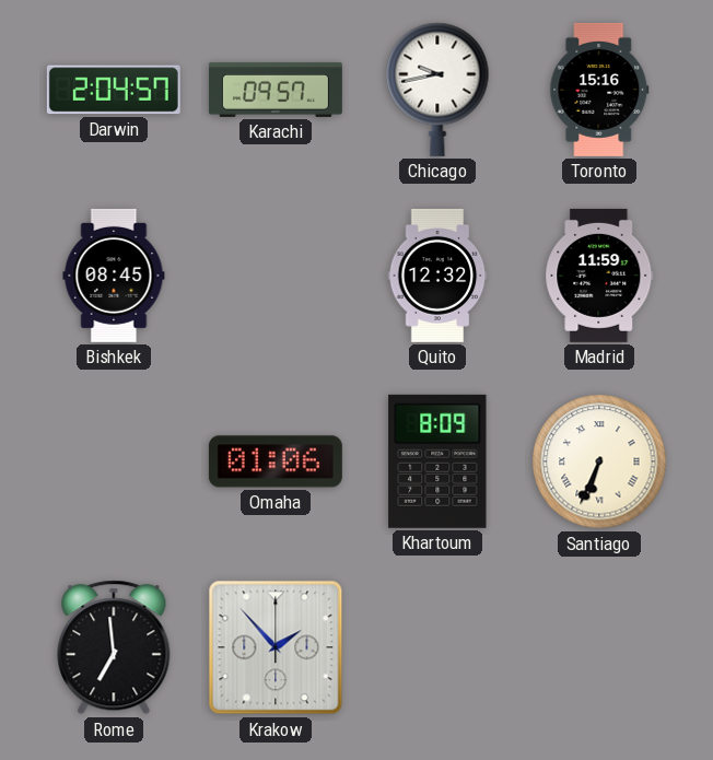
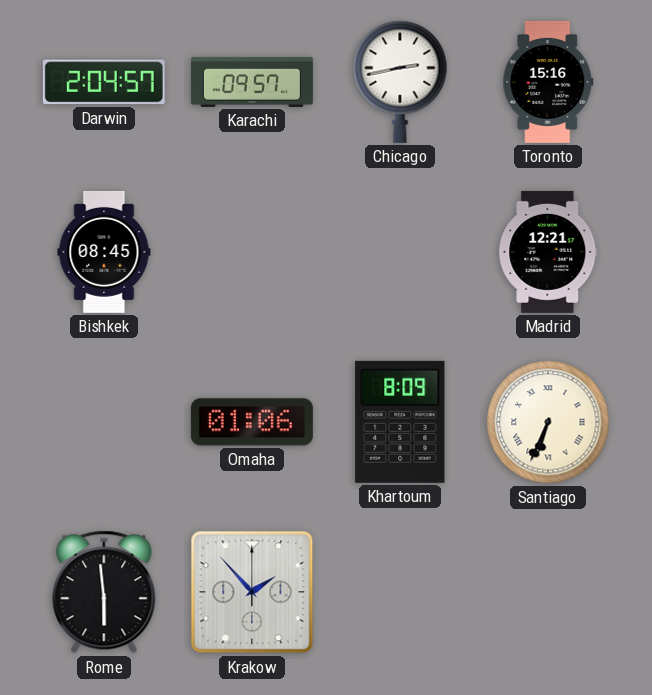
Chicago: 9:43 -> 2:43
Quito: 12:32 -> none
Madrid: 11:59 -> 12:21
Rome: 6:59 -> 5:59
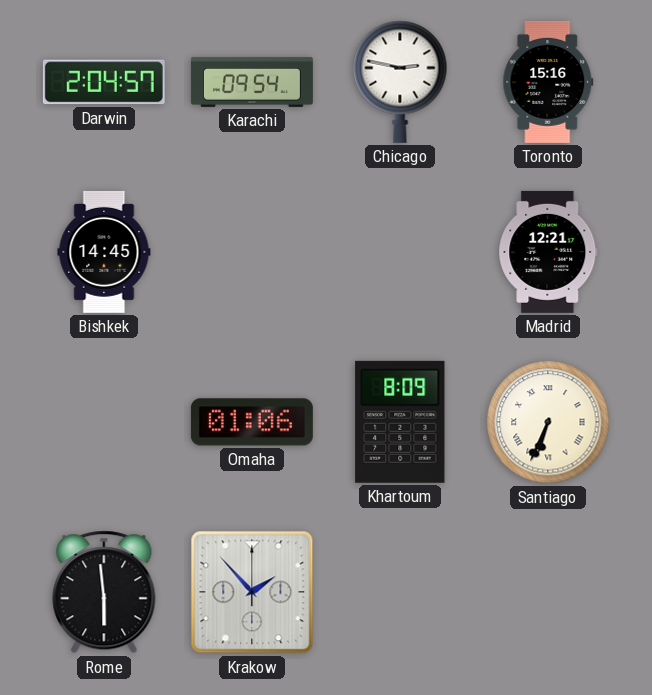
Karachi: 09:57 -> 09:54
Chicago: 2:43 -> 2:47
Bishkek: 08:45 -> 14:45
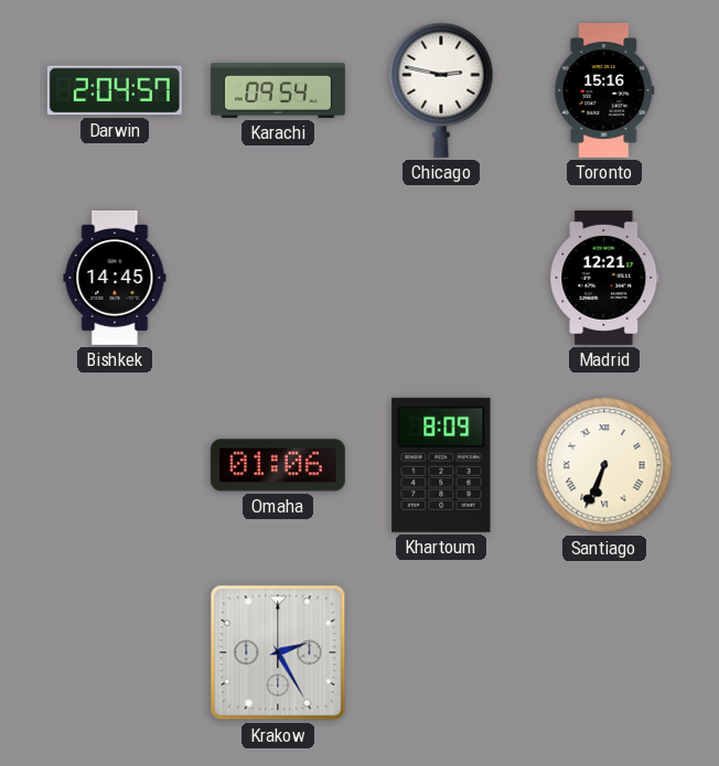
Rome: 5:59 -> none
Krakow: 1:53 -> 2:25
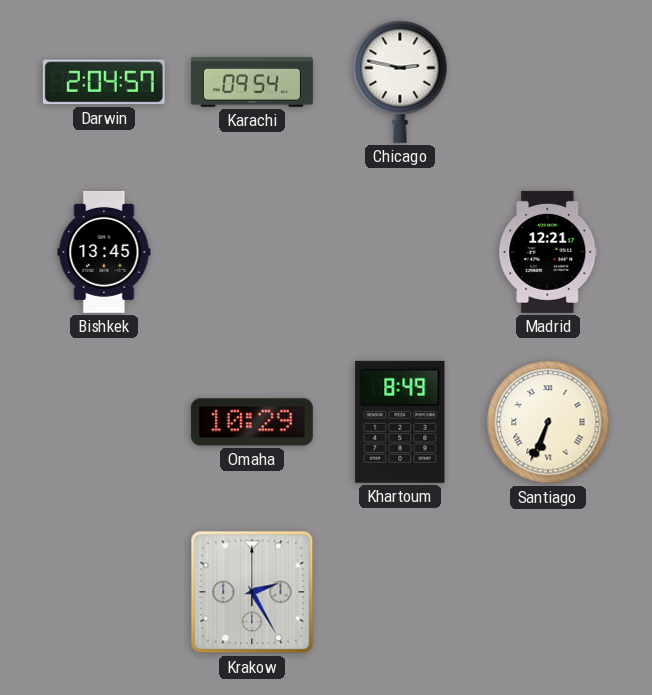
Toronto: 15:16 -> none
Bishkek: 14:45 -> 13:45
Omaha: 01:06 -> 10:29
Khartoum: 8:09 -> 8:49
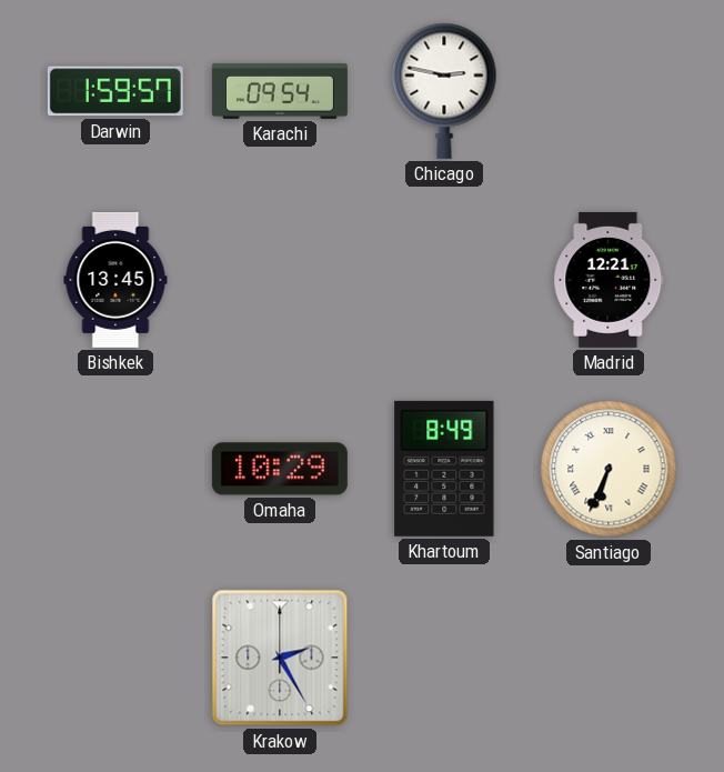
Darwin: 2:04 -> 1:59
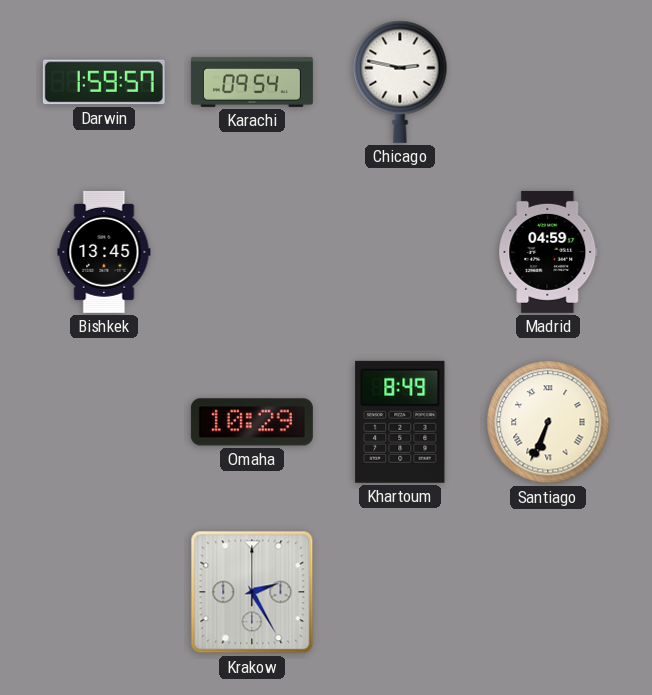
Madrid: 12:21 -> 04:59
